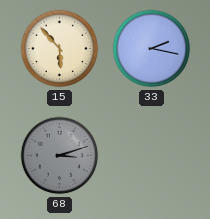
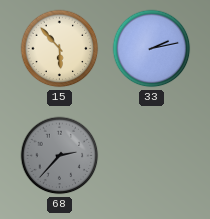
33: 2:17 -> 2:13
68: 3:12 -> 2:37
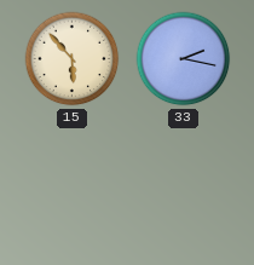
33: 2:13 -> 2:17
68: 2:37 -> none
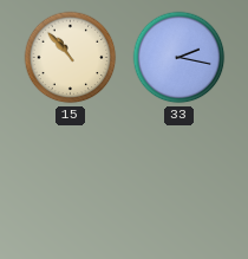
15: 5:53 -> 10:53
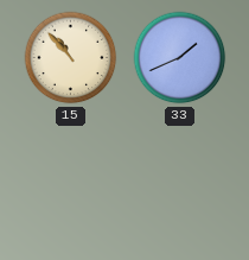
33: 2:17 -> 1:41
